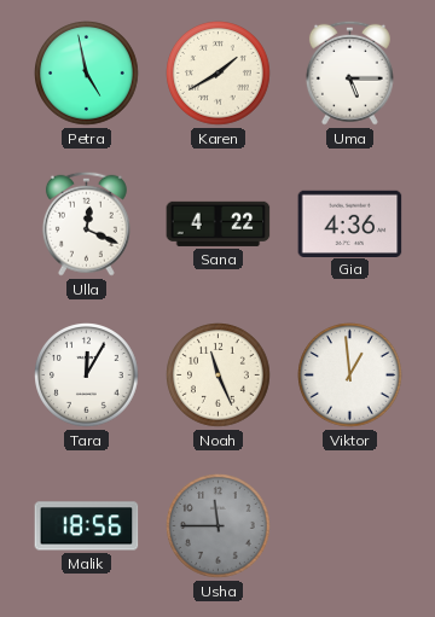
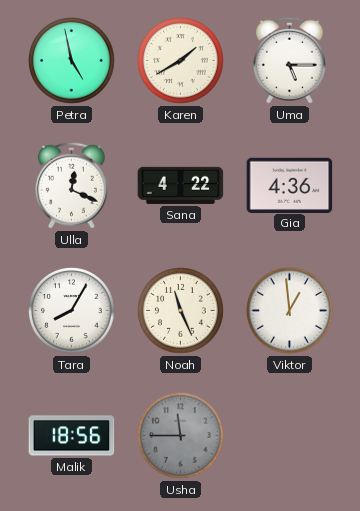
Tara: 12:05 -> 8:05
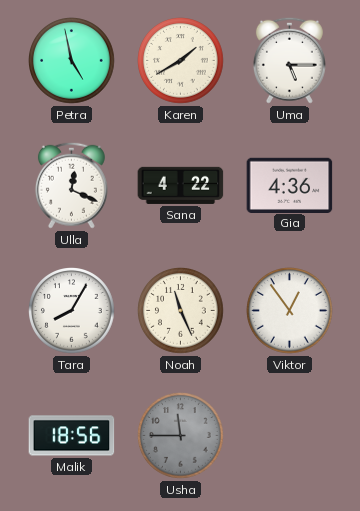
Viktor: 12:59 -> 12:54
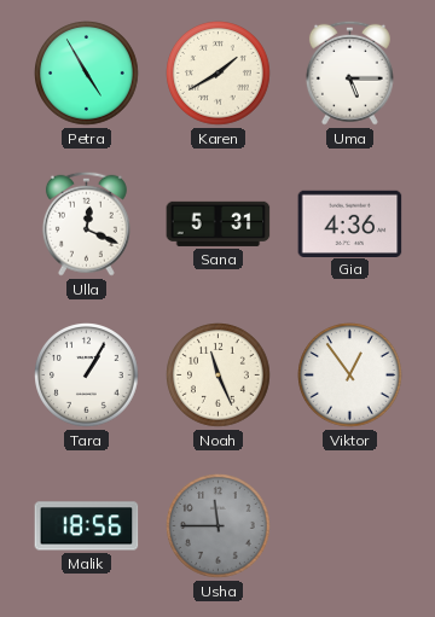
Petra: 4:58 -> 4:55
Sana: 4:22 -> 5:31
Tara: 8:05 -> 1:05
